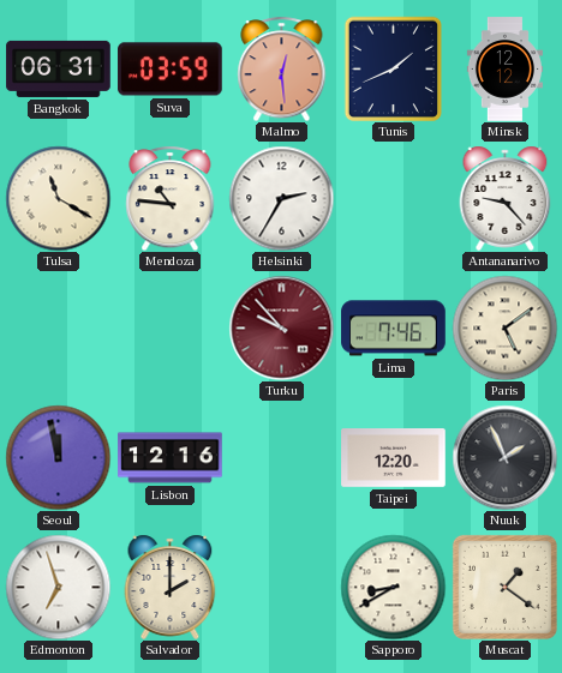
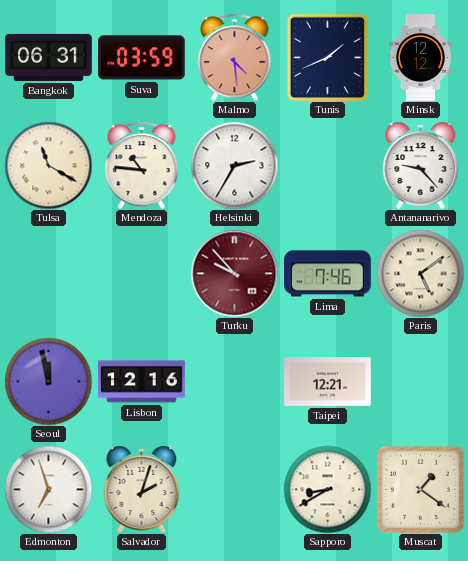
Malmo: 12:29 -> 4:29
Taipei: 12:20 -> 12:21
Nuuk: 1:56 -> none
Salvador: 2:00 -> 2:03
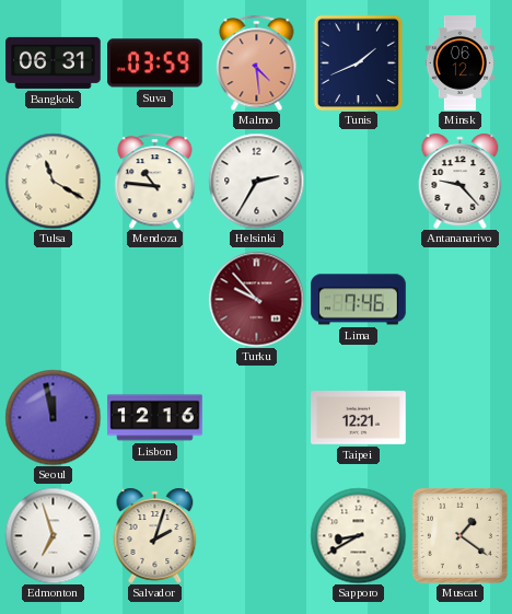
Minsk: 12:12 -> 06:12
Paris: 5:09 -> none
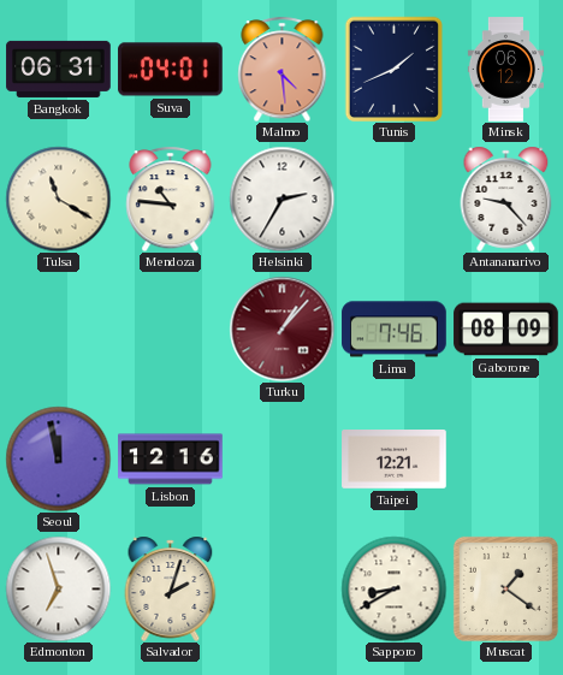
Suva: 03:59 -> 04:01
Turku: 9:53 -> 1:07
Gaborone: none -> 08:09
